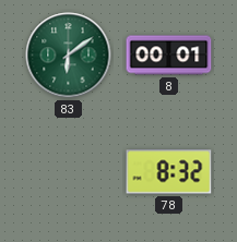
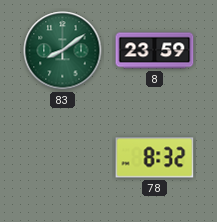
83: 6:09 -> 8:09
8: 00:01 -> 23:59
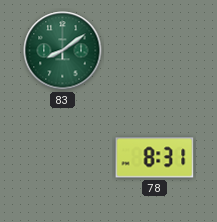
8: 23:59 -> none
78: 8:32 -> 8:31
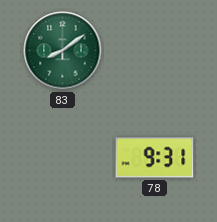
78: 8:31 -> 9:31
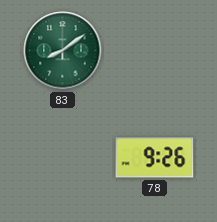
78: 9:31 -> 9:26
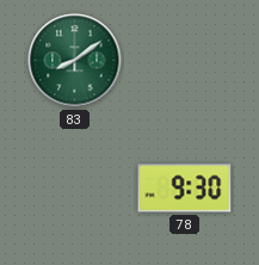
78: 9:26 -> 9:30
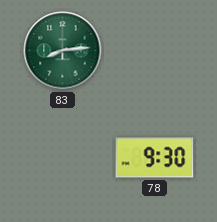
83: 8:09 -> 8:14
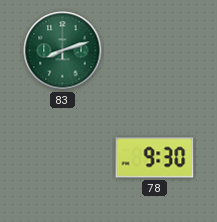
83: 8:14 -> 8:12
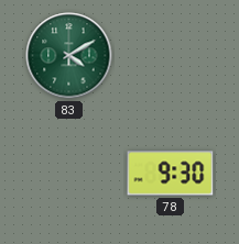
83: 8:12 -> 4:10
